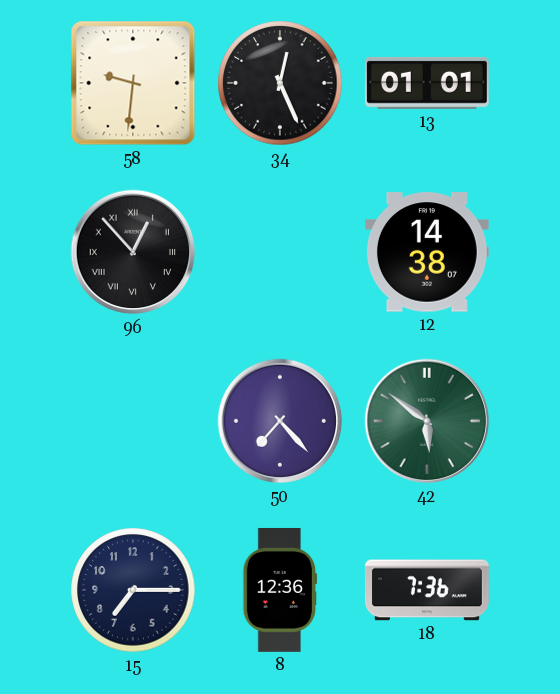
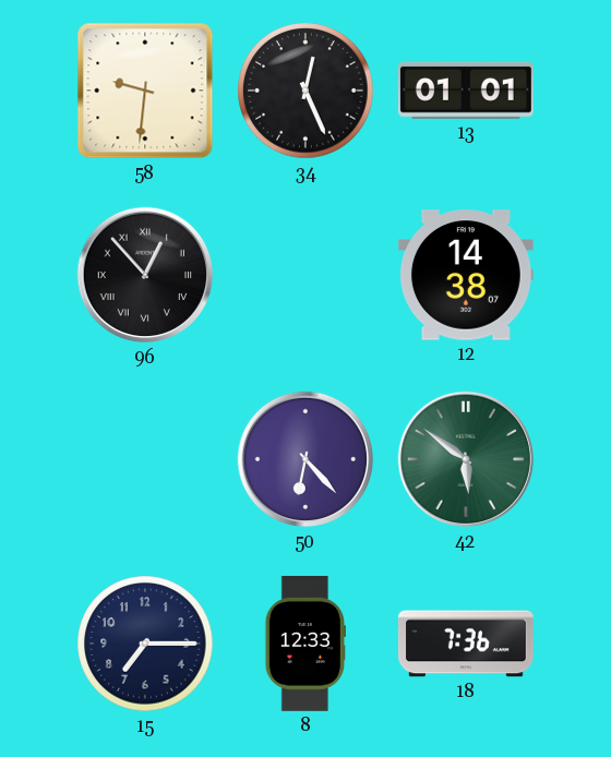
50: 7:23 -> 6:23
8: 12:36 -> 12:33
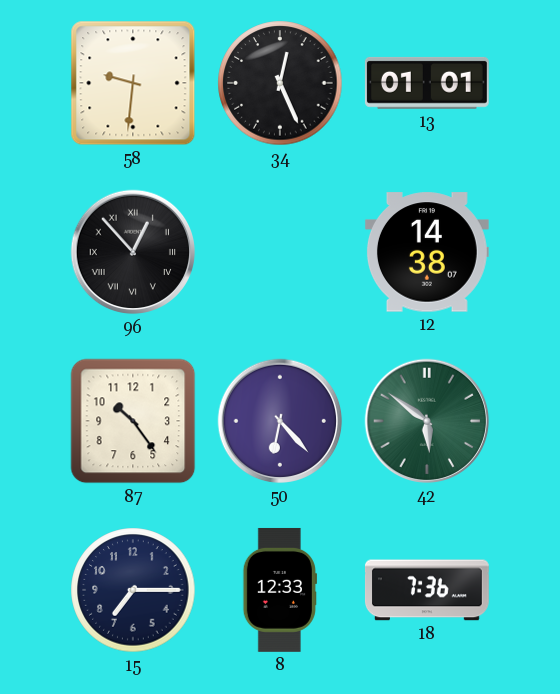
87: none -> 10:24
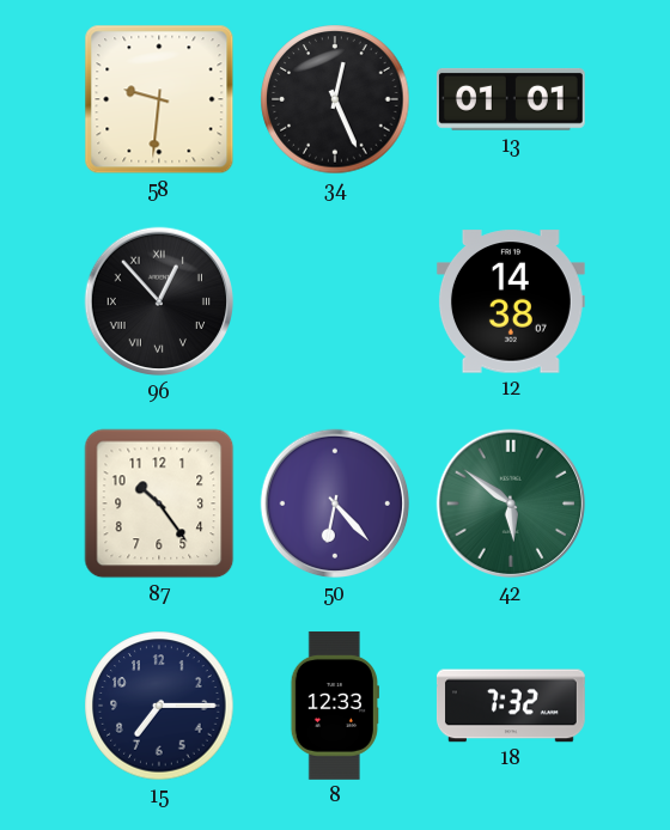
18: 7:36 -> 7:32
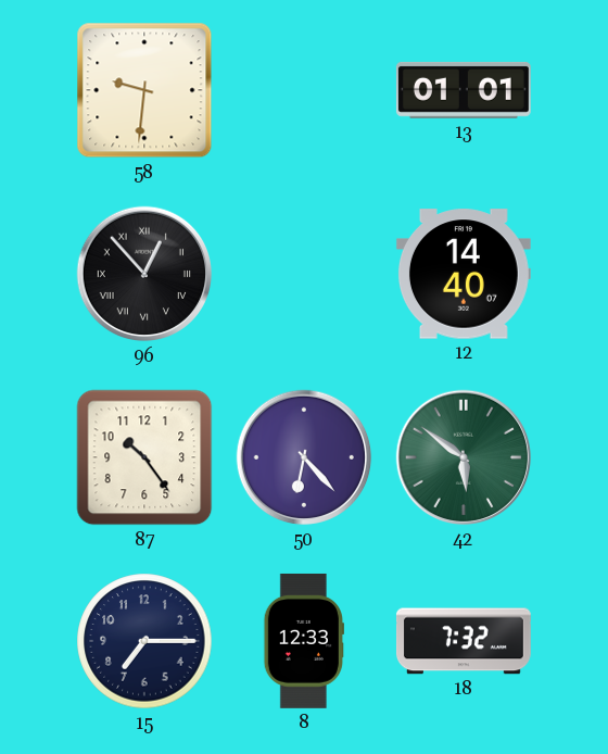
34: 12:26 -> none
12: 14:38 -> 14:40
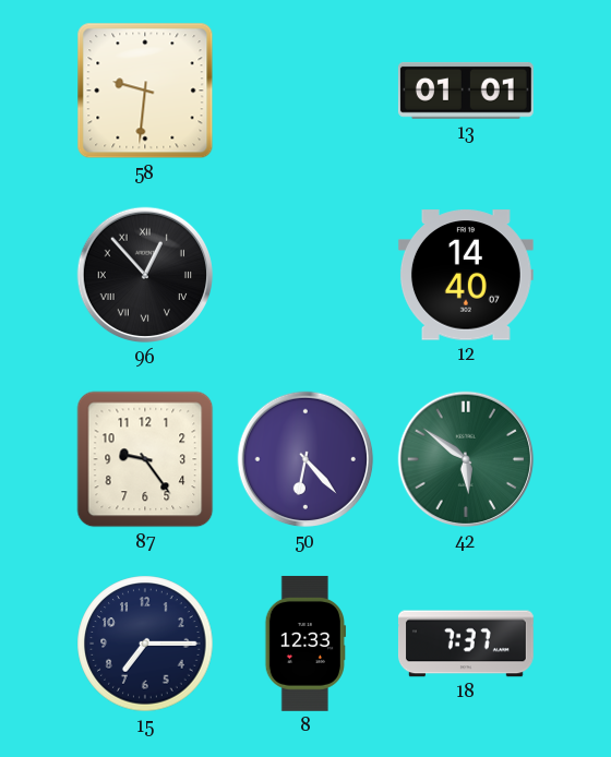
87: 10:24 -> 9:24
18: 7:32 -> 7:37
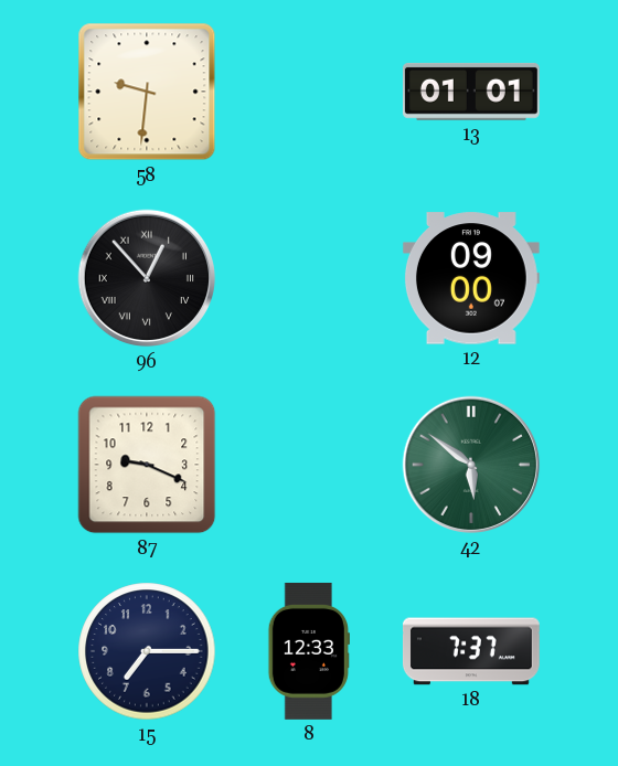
12: 14:40 -> 09:00
87: 9:24 -> 9:19
50: 6:23 -> none
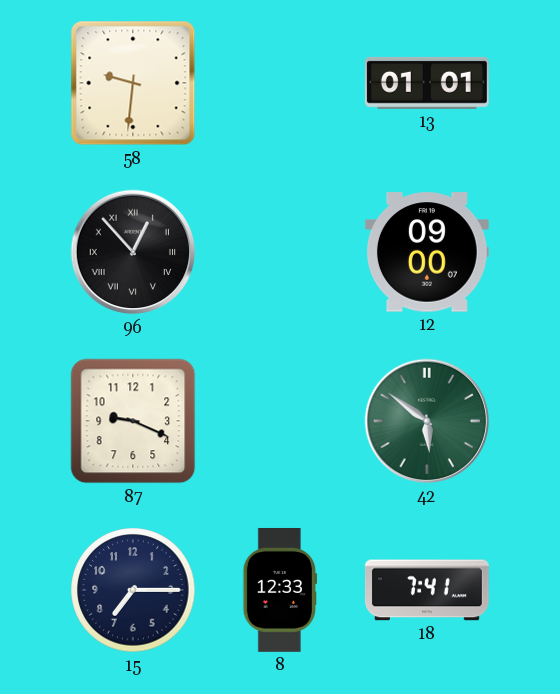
18: 7:37 -> 7:41
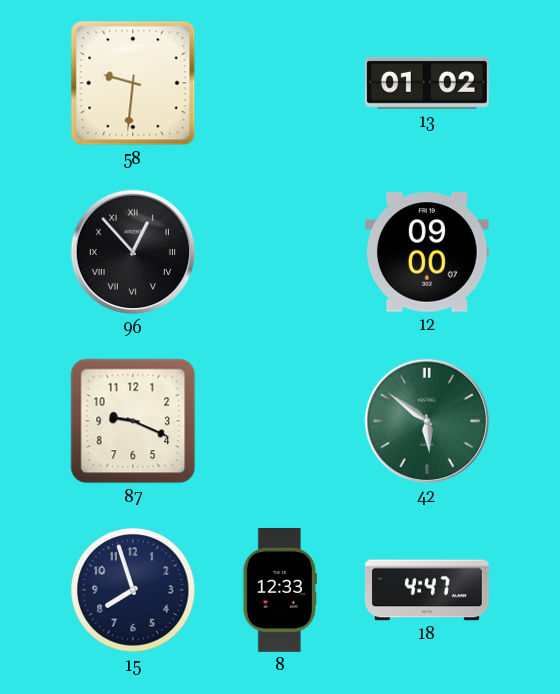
13: 01:01 -> 01:02
15: 7:15 -> 7:57
18: 7:41 -> 4:47
